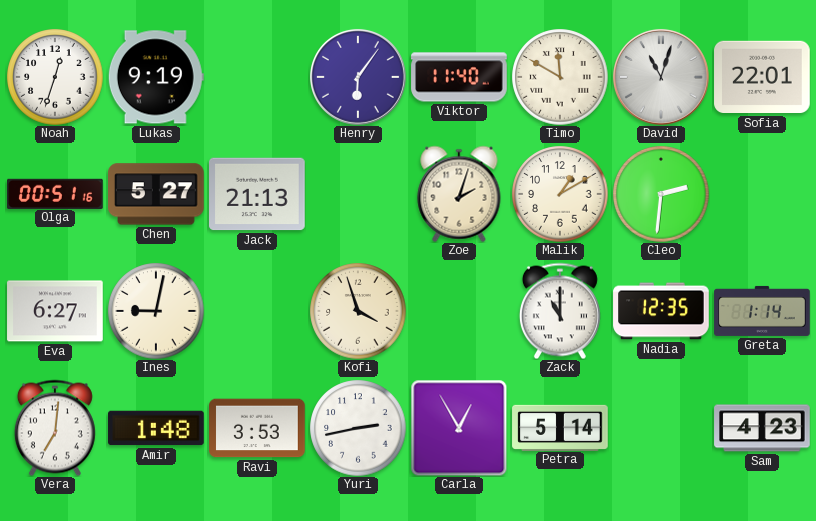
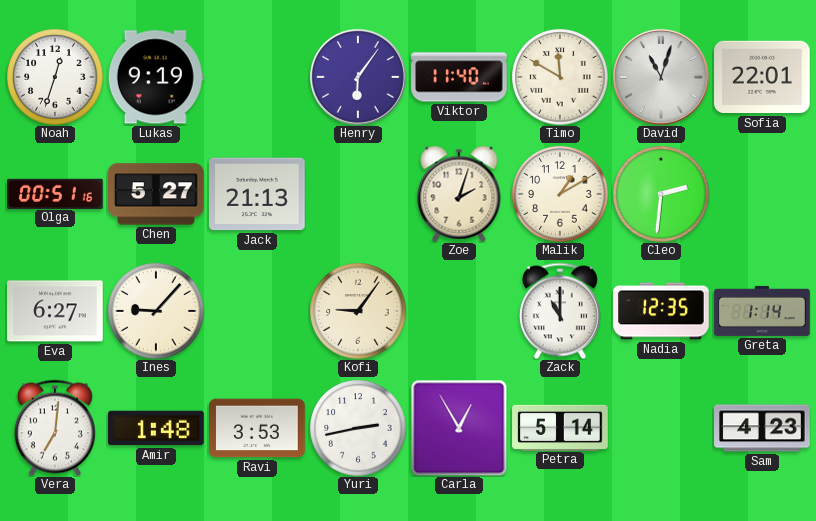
Ines: 9:02 -> 9:07
Kofi: 3:57 -> 9:06
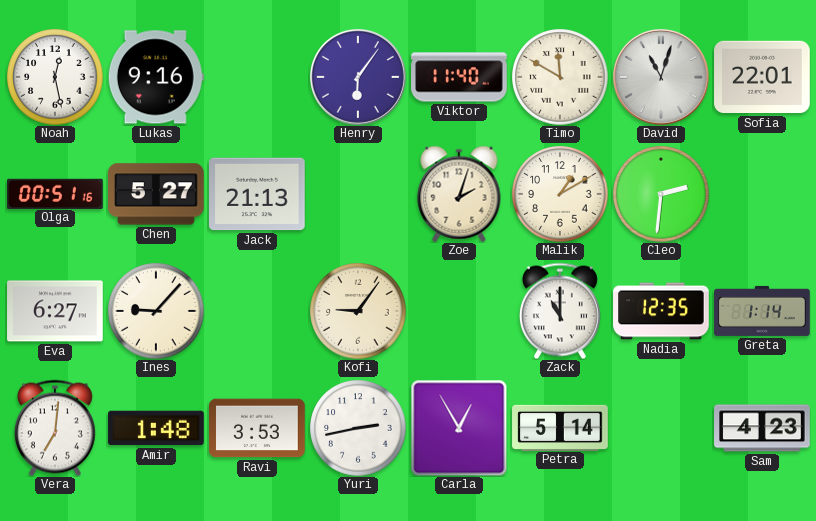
Noah: 12:33 -> 12:28
Lukas: 9:19 -> 9:16
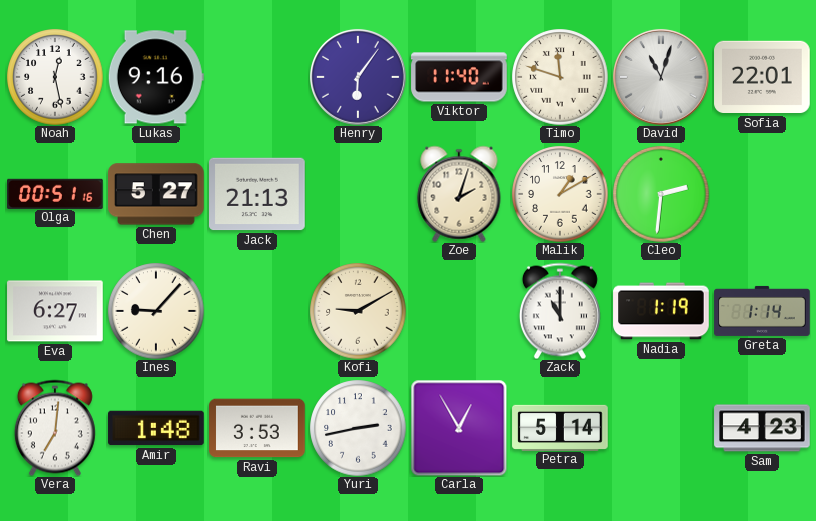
Timo: 11:50 -> 11:48
Kofi: 9:06 -> 9:10
Nadia: 12:35 -> 1:19
